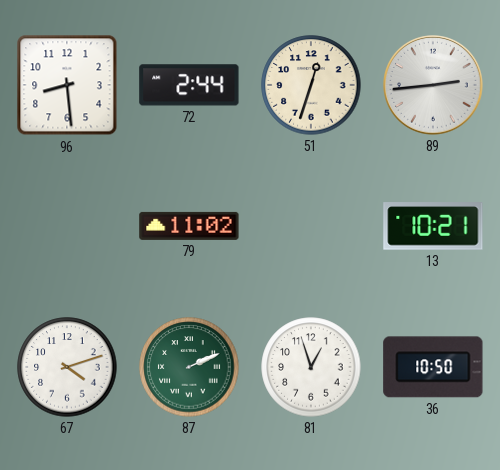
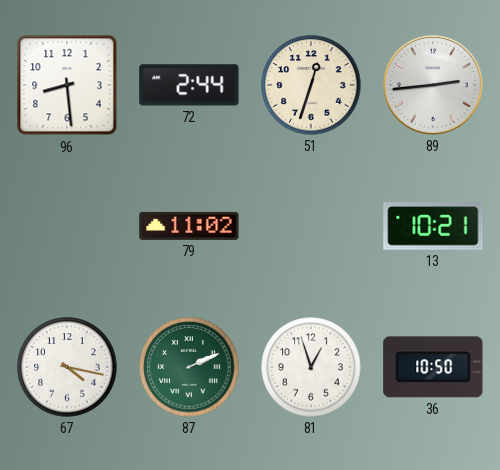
67: 4:12 -> 4:17
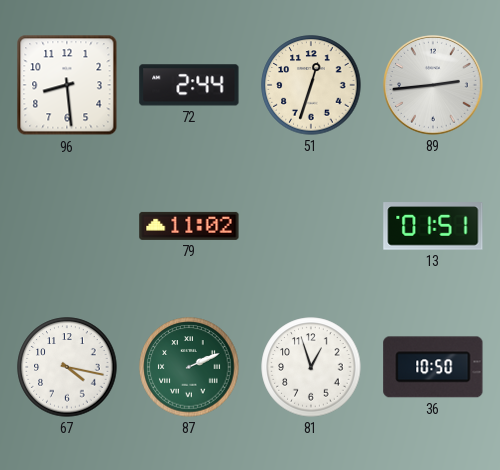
13: 10:21 -> 01:51
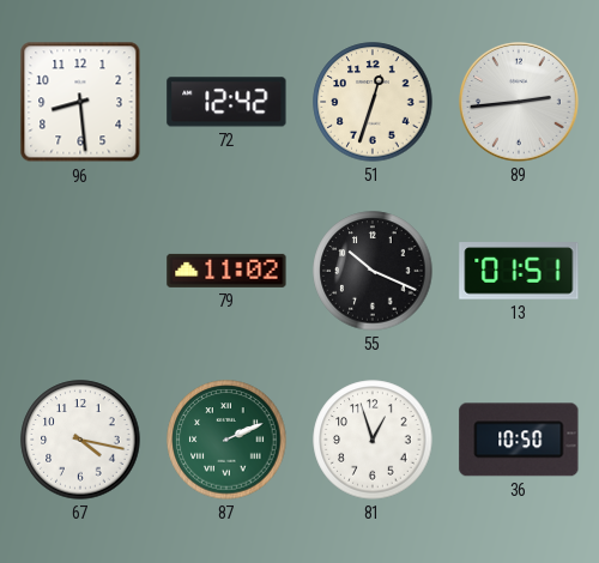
72: 2:44 -> 12:42
55: none -> 10:19
